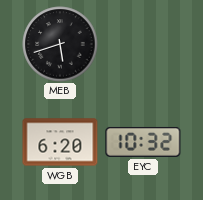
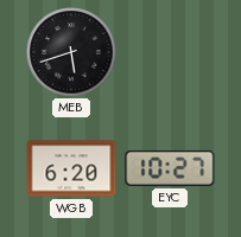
EYC: 10:32 -> 10:27
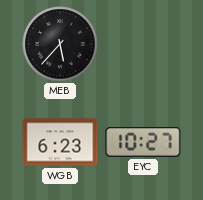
MEB: 5:42 -> 5:37
WGB: 6:20 -> 6:23
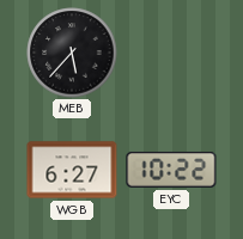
WGB: 6:23 -> 6:27
EYC: 10:27 -> 10:22
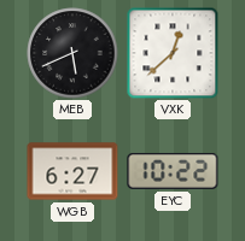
MEB: 5:37 -> 5:41
VXK: none -> 12:38
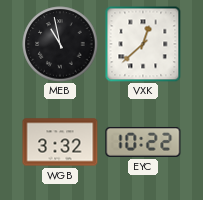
MEB: 5:41 -> 10:58
WGB: 6:27 -> 3:32
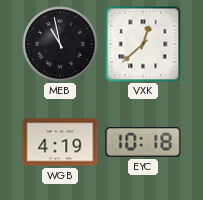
WGB: 3:32 -> 4:19
EYC: 10:22 -> 10:18
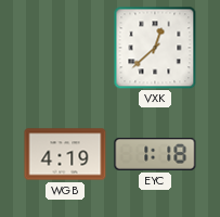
MEB: 10:58 -> none
EYC: 10:18 -> 1:18
